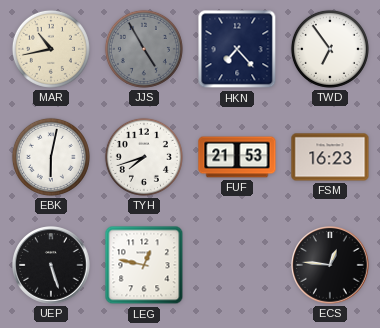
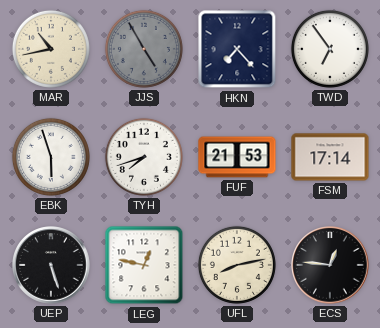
EBK: 6:02 -> 5:57
FSM: 16:23 -> 17:14
UFL: none -> 8:13
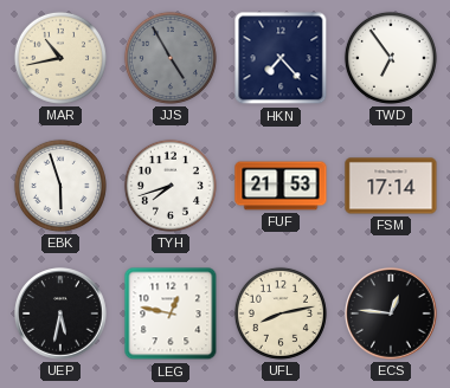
UEP: 5:27 -> 5:32
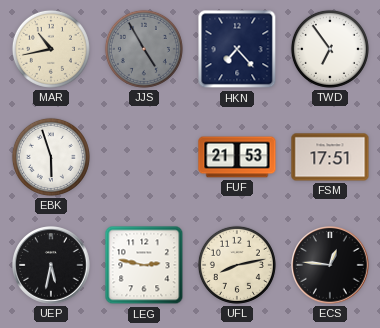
TYH: 7:42 -> none
FSM: 17:14 -> 17:51
LEG: 12:47 -> 2:47
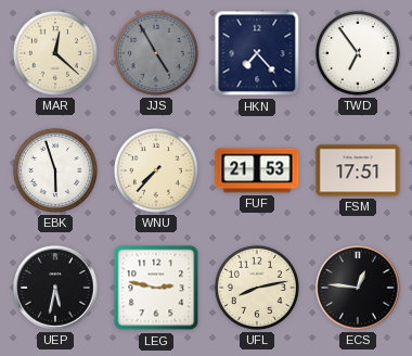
MAR: 10:43 -> 12:22
WNU: none -> 7:37
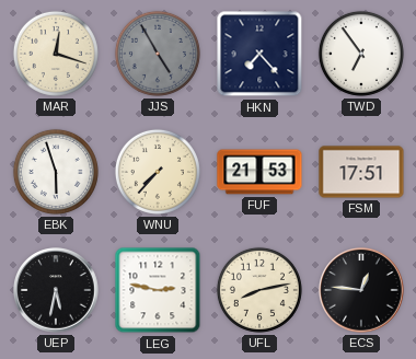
MAR: 12:22 -> 12:18
